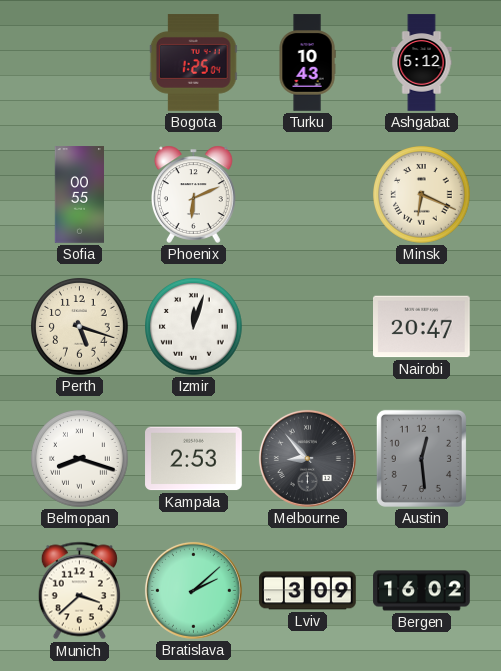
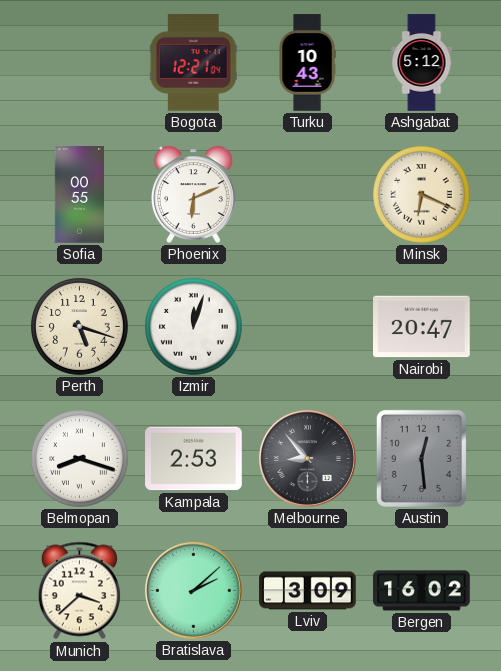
Bogota: 1:25 -> 12:21
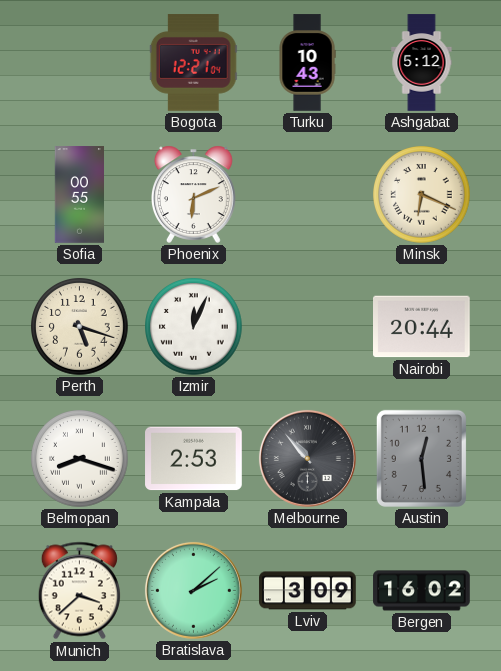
Izmir: 12:03 -> 12:04
Nairobi: 20:47 -> 20:44
Melbourne: 8:53 -> 10:53
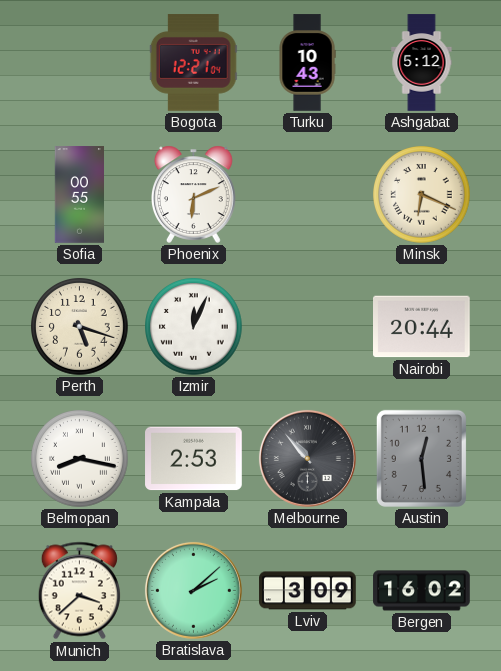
Belmopan: 8:18 -> 8:17
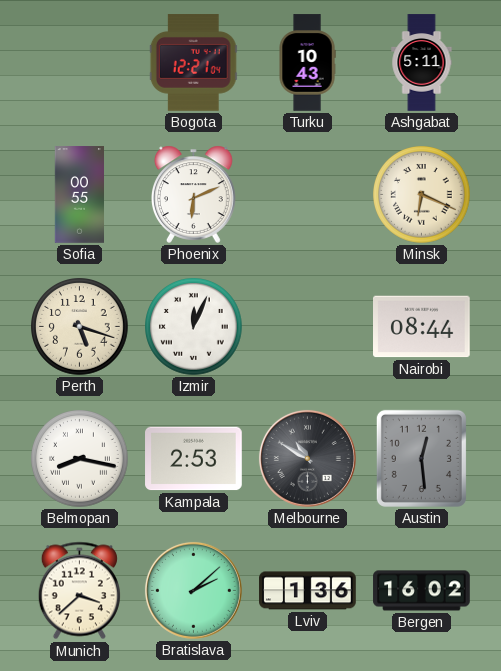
Ashgabat: 5:12 -> 5:11
Nairobi: 20:44 -> 08:44
Melbourne: 10:53 -> 10:50
Lviv: 3:09 -> 1:36
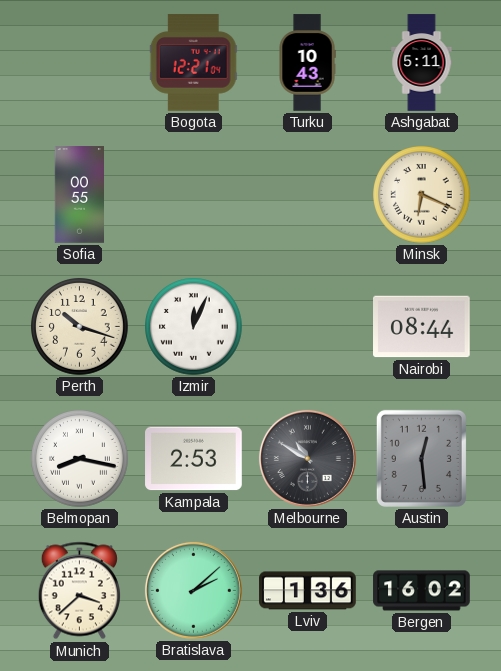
Phoenix: 6:11 -> none
Perth: 5:18 -> 10:18
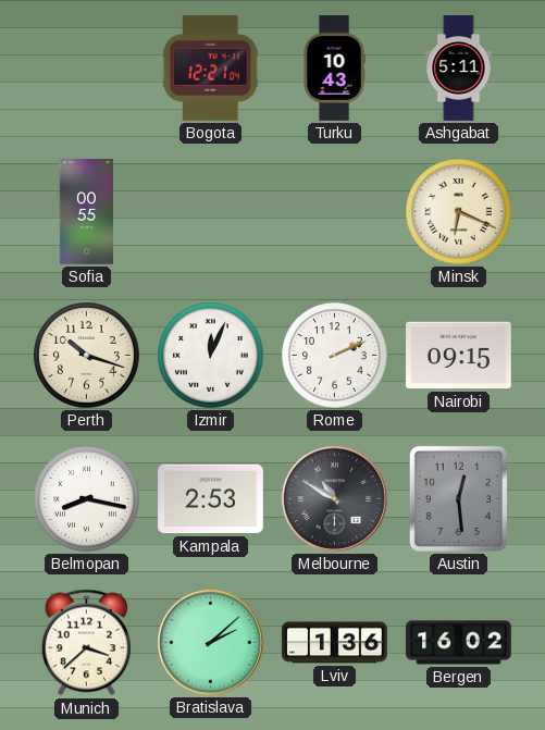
Rome: none -> 2:11
Nairobi: 08:44 -> 09:15
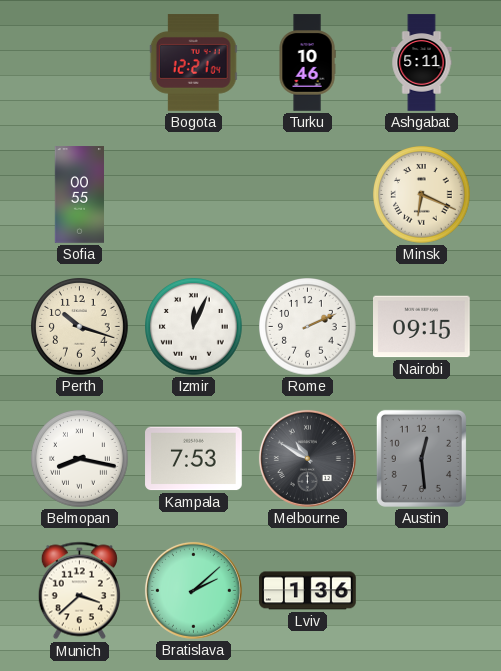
Turku: 10:43 -> 10:46
Kampala: 2:53 -> 7:53
Bergen: 16:02 -> none
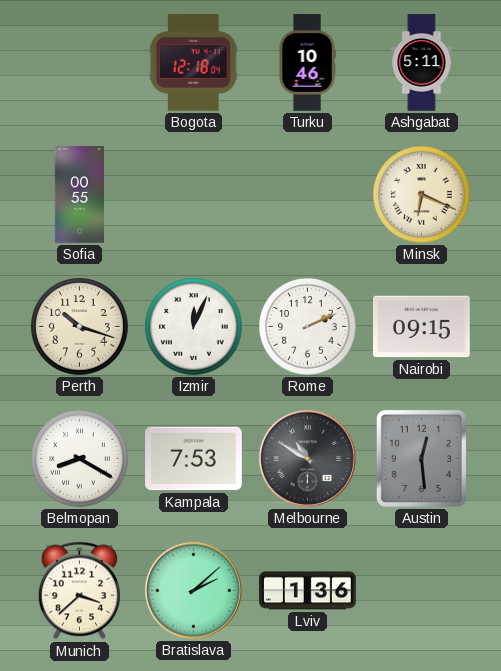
Bogota: 12:21 -> 12:18
Belmopan: 8:17 -> 8:20
